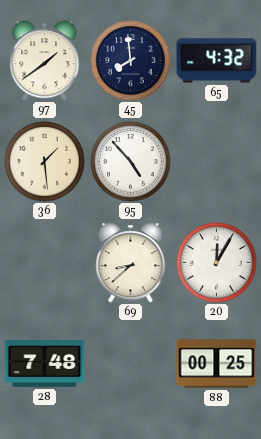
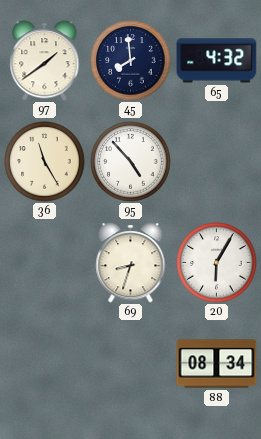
36: 1:29 -> 11:25
69: 8:38 -> 8:33
20: 12:05 -> 6:05
28: 7:48 -> none
88: 00:25 -> 08:34
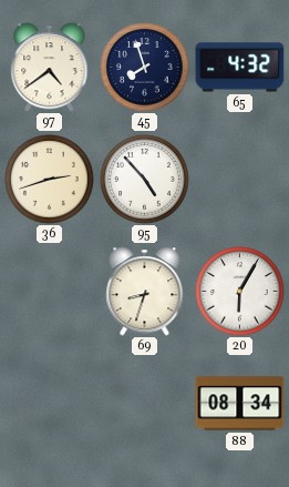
97: 1:39 -> 4:39
45: 7:59 -> 7:57
36: 11:25 -> 2:42
